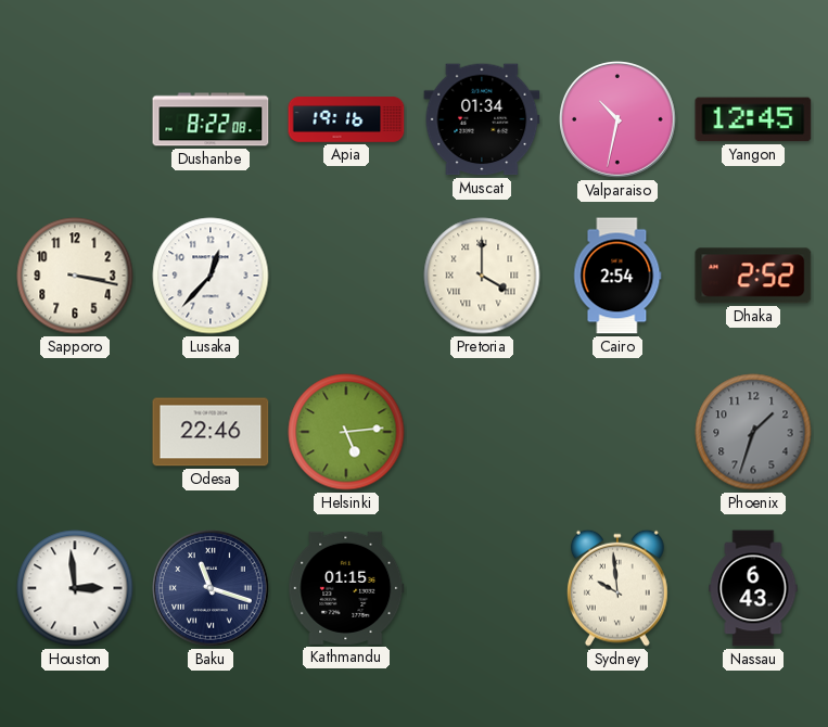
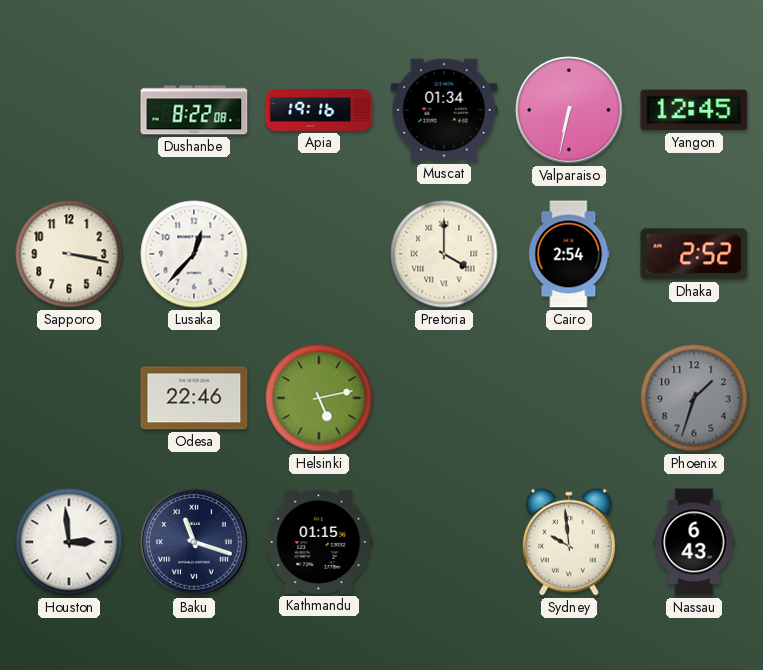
Valparaiso: 10:32 -> 6:32
Helsinki: 5:14 -> 5:13
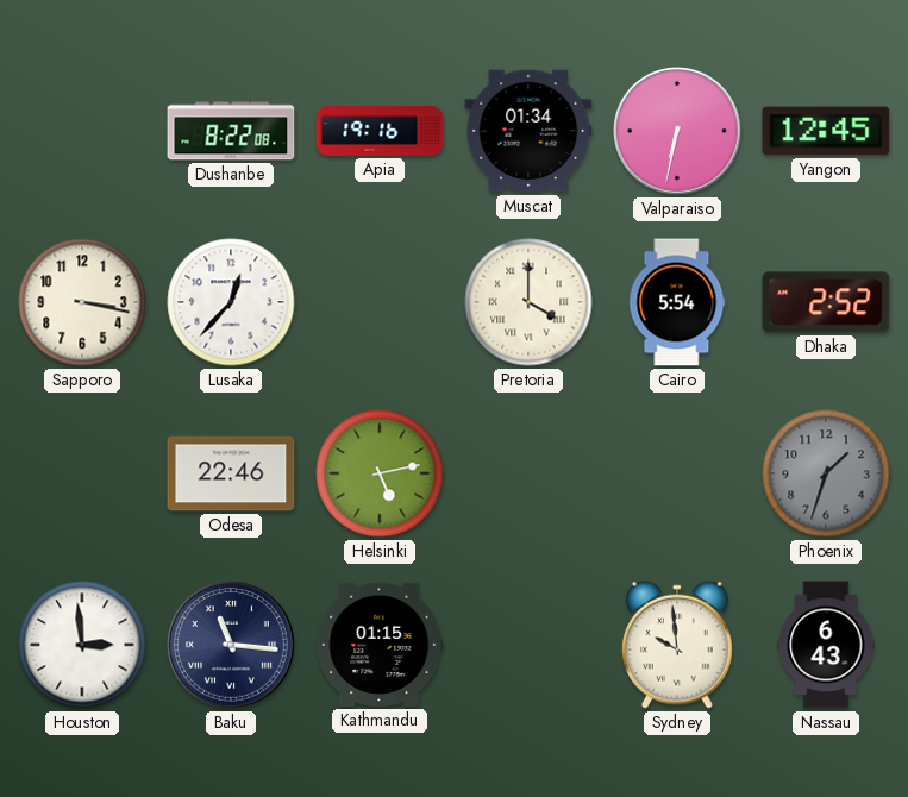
Cairo: 2:54 -> 5:54
Baku: 11:18 -> 11:16
